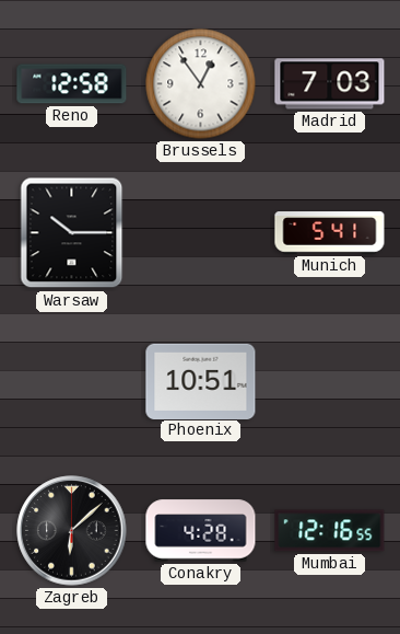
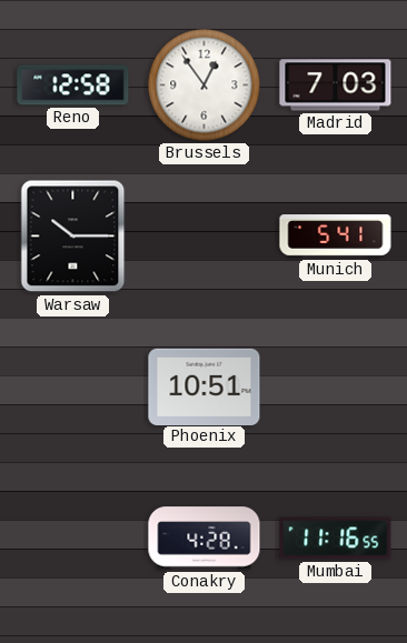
Zagreb: 6:08 -> none
Mumbai: 12:16 -> 11:16
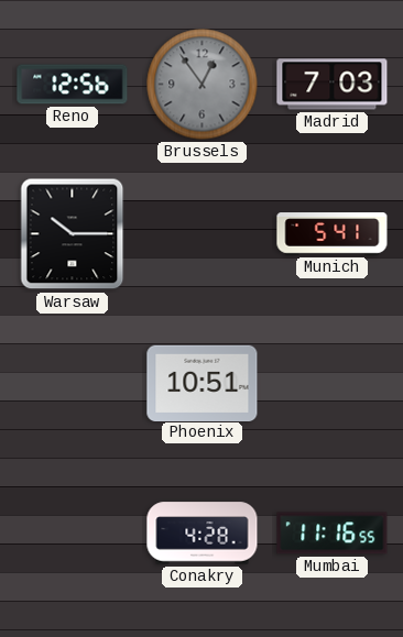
Reno: 12:58 -> 12:56
Brussels dial: white -> grey
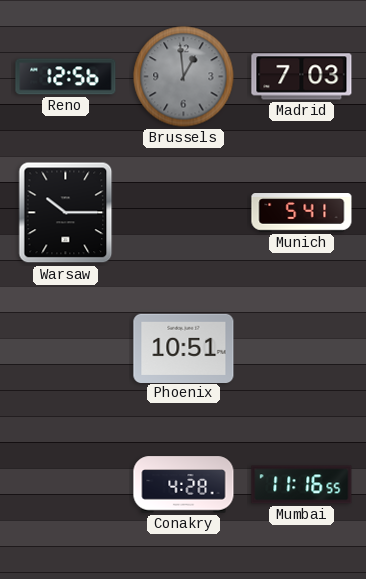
Brussels: 12:54 -> 12:59
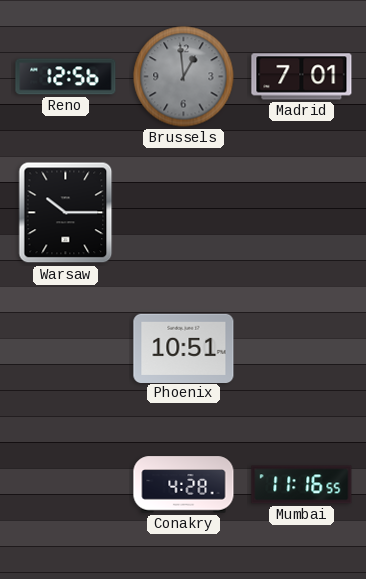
Madrid: 7:03 -> 7:01
Munich: 5:41 -> none
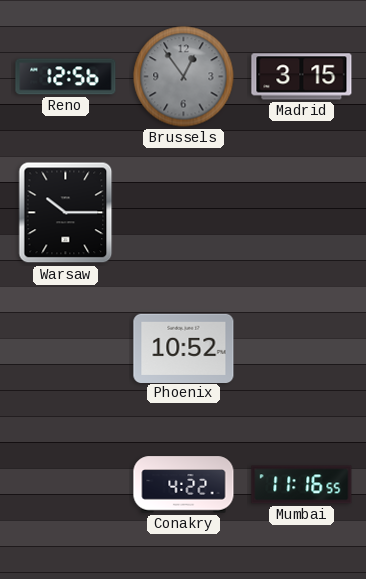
Brussels: 12:59 -> 12:54
Madrid: 7:01 -> 3:15
Phoenix: 10:51 -> 10:52
Conakry: 4:28 -> 4:22
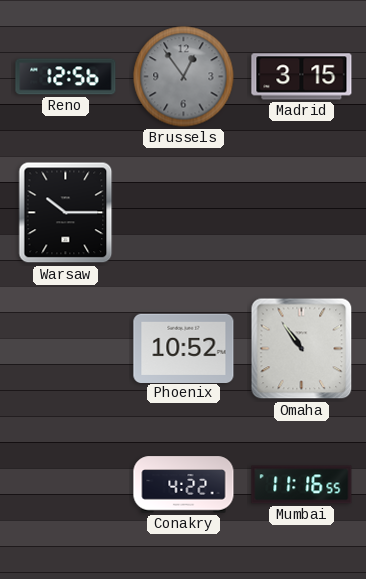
Omaha: none -> 10:54
